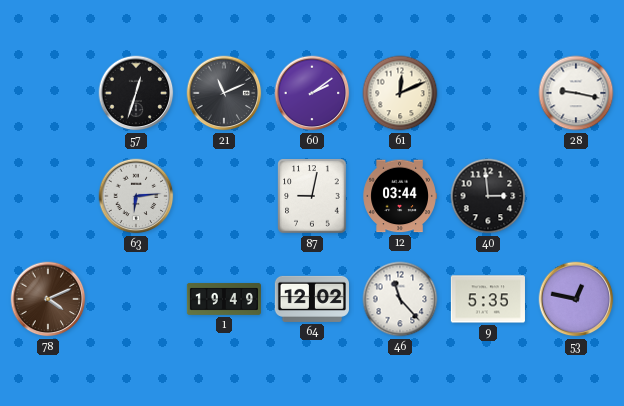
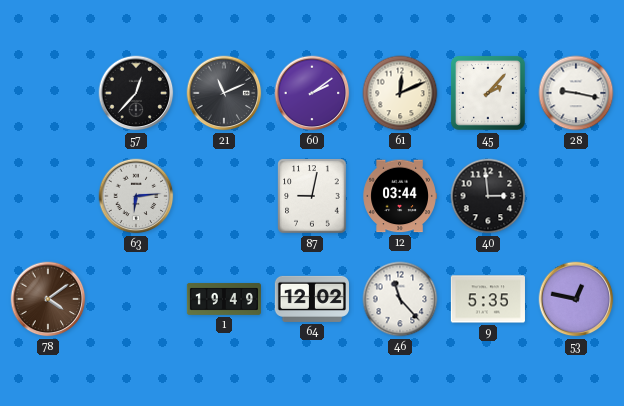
57: 12:33 -> 12:37
45: none -> 2:07
78: 4:11 -> 4:09
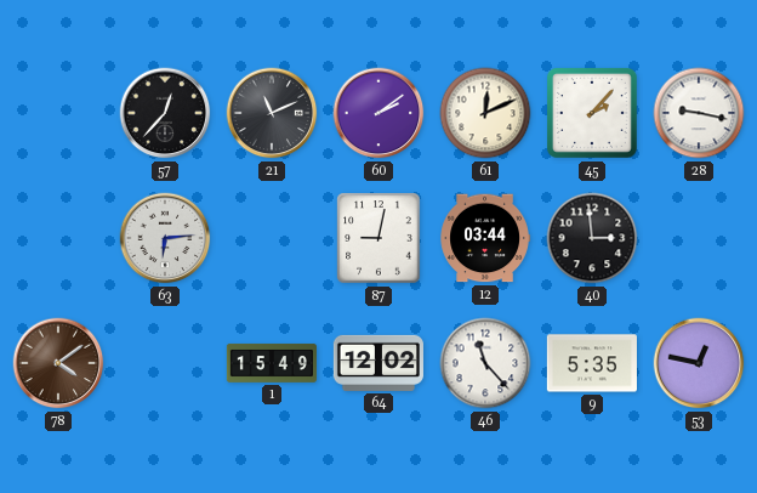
1: 19:49 -> 15:49
